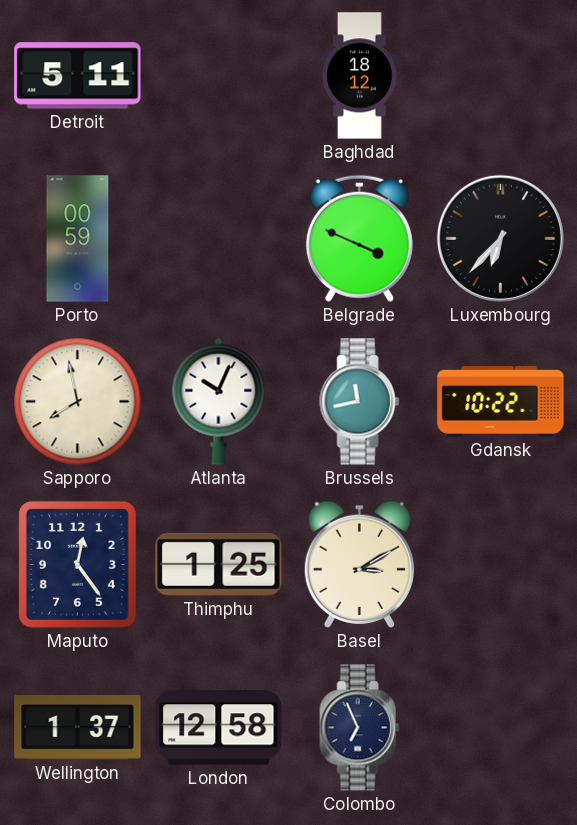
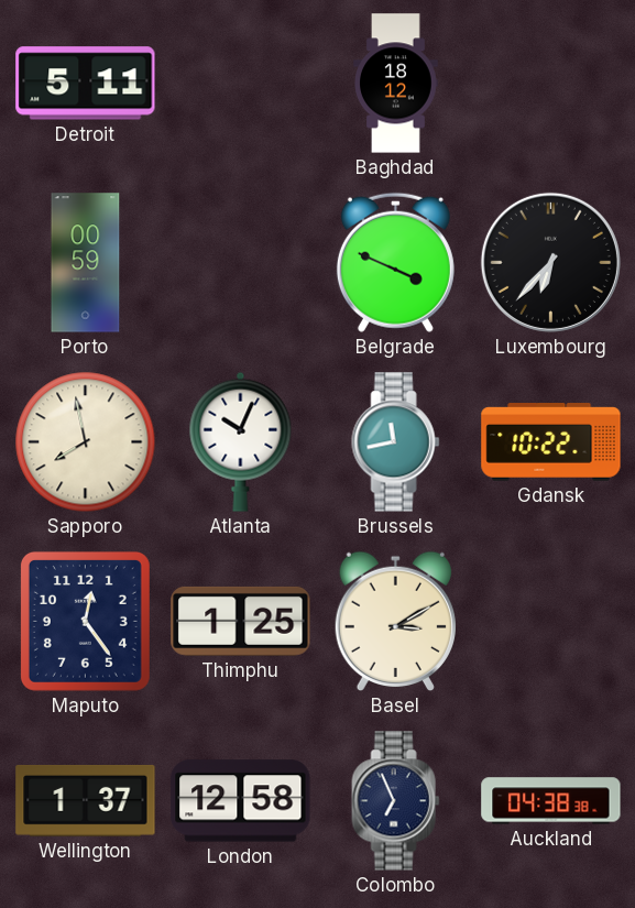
Auckland: none -> 04:38
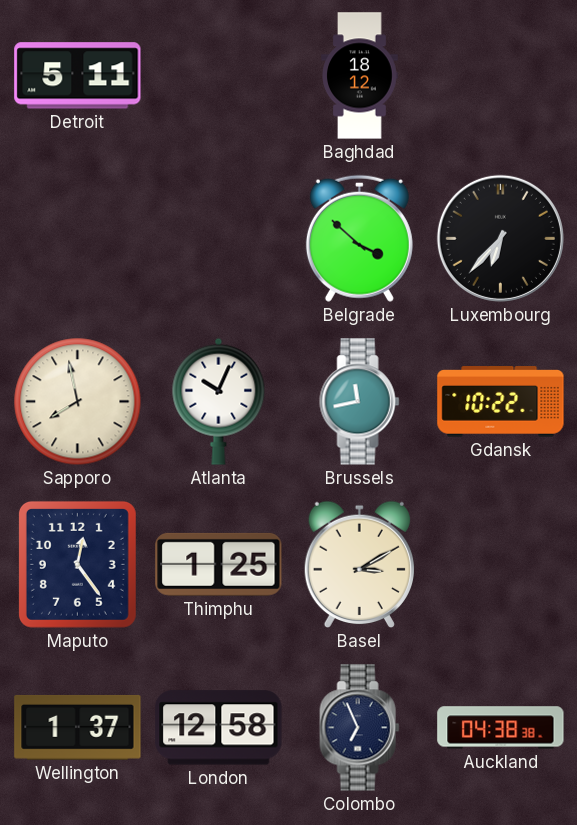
Porto: 00:59 -> none
Belgrade: 3:49 -> 3:52
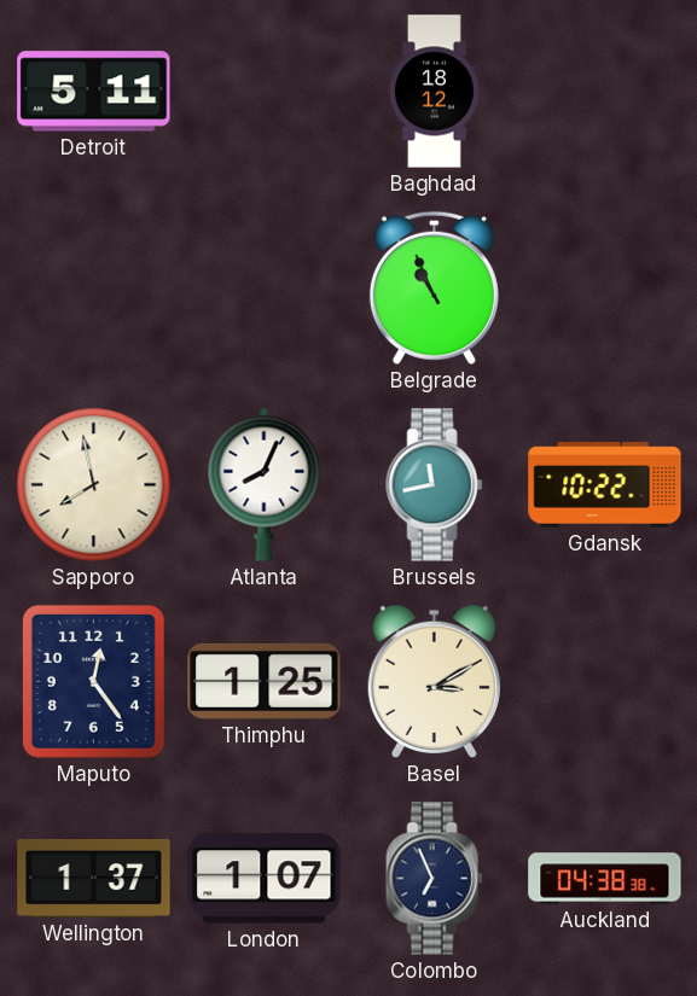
Belgrade: 3:52 -> 10:56
Luxembourg: 6:37 -> none
Atlanta: 10:04 -> 8:04
London: 12:58 -> 1:07
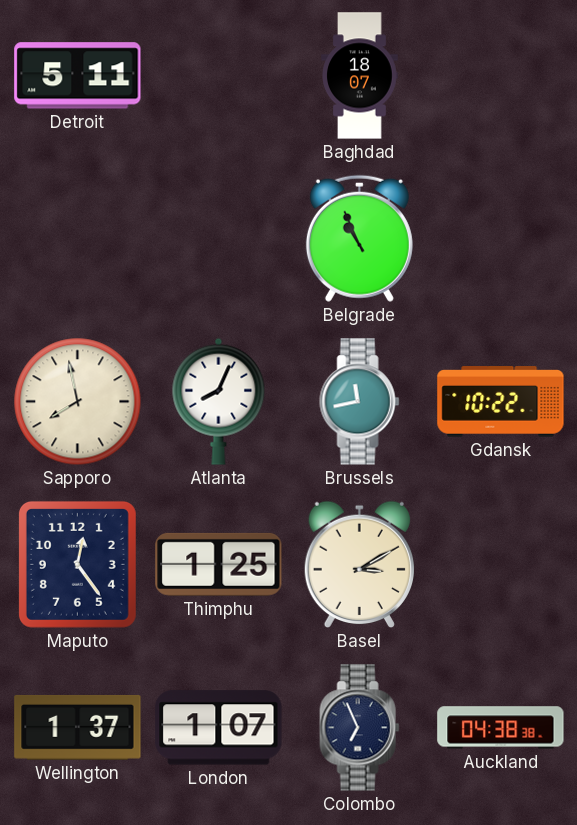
Baghdad: 18:12 -> 18:07
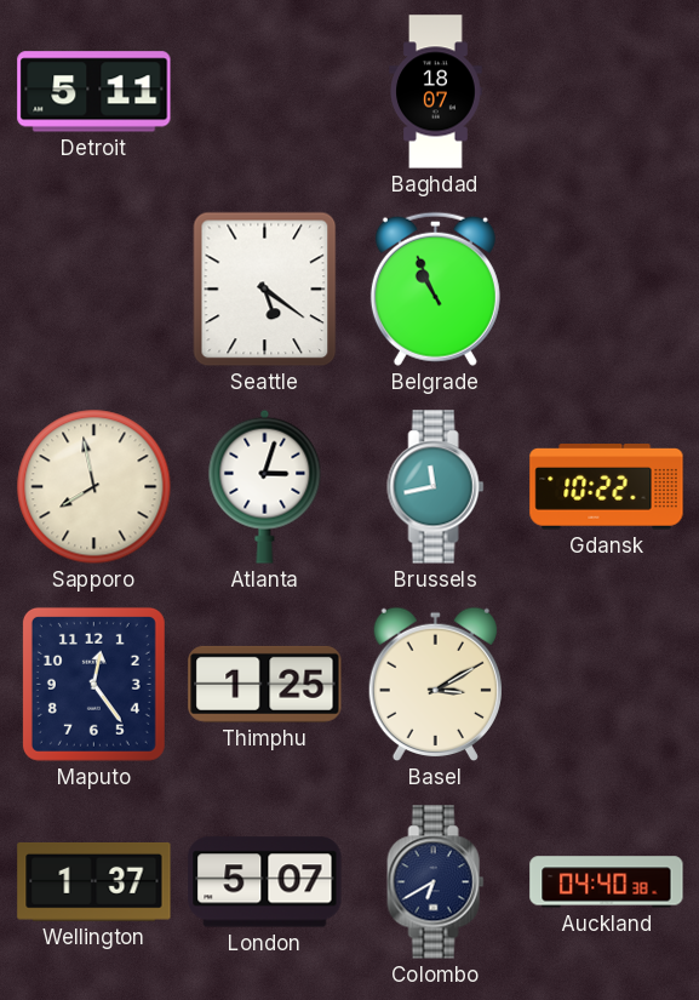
Seattle: none -> 5:21
Atlanta: 8:04 -> 3:03
London: 1:07 -> 5:07
Colombo: 6:56 -> 6:40
Auckland: 04:38 -> 04:40
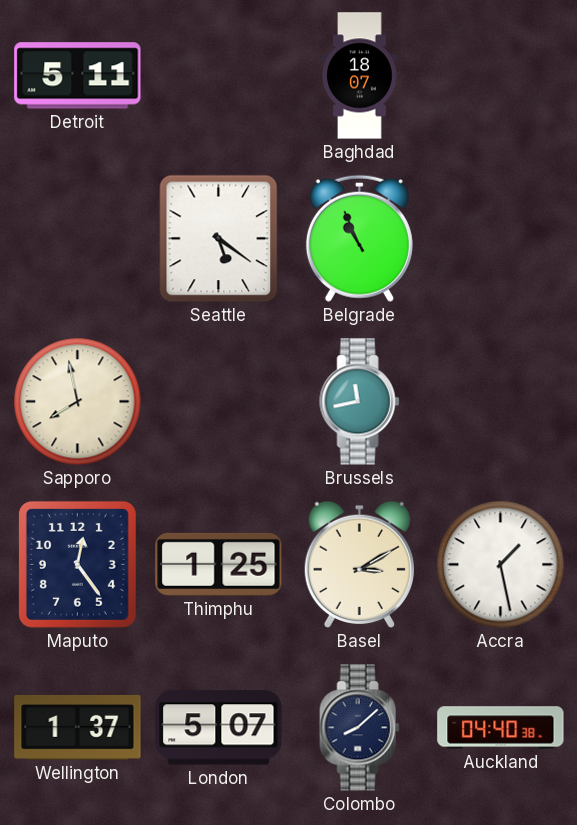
Atlanta: 3:03 -> none
Gdansk: 10:22 -> none
Accra: none -> 1:28
Colombo: 6:40 -> 8:08
